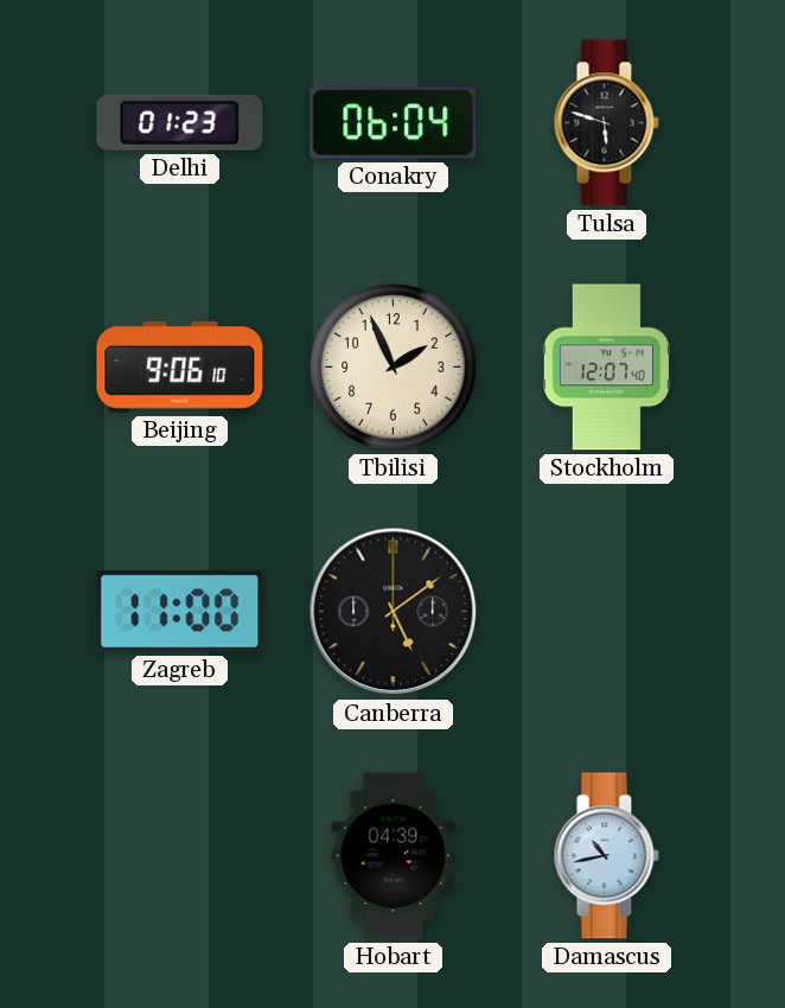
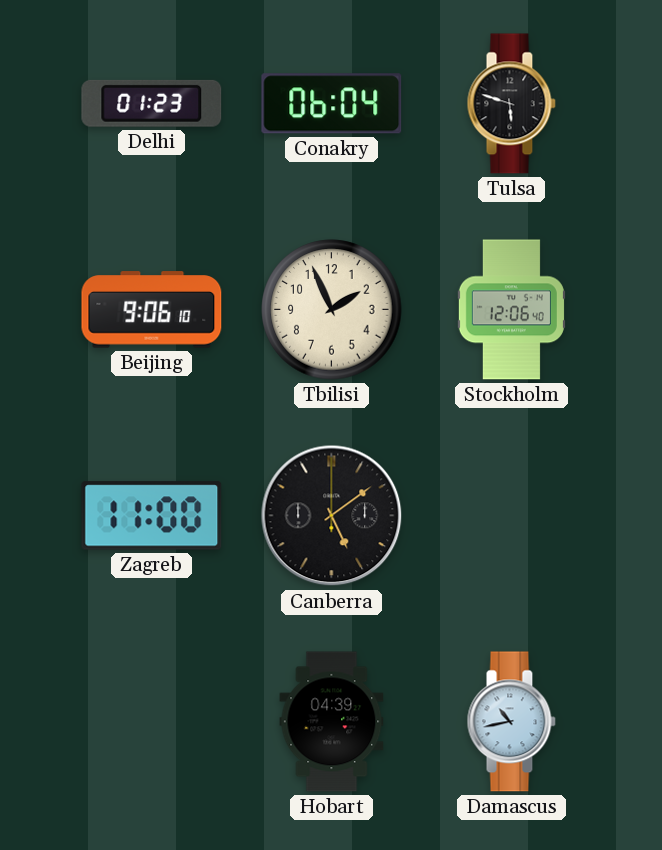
Stockholm: 12:07 -> 12:06
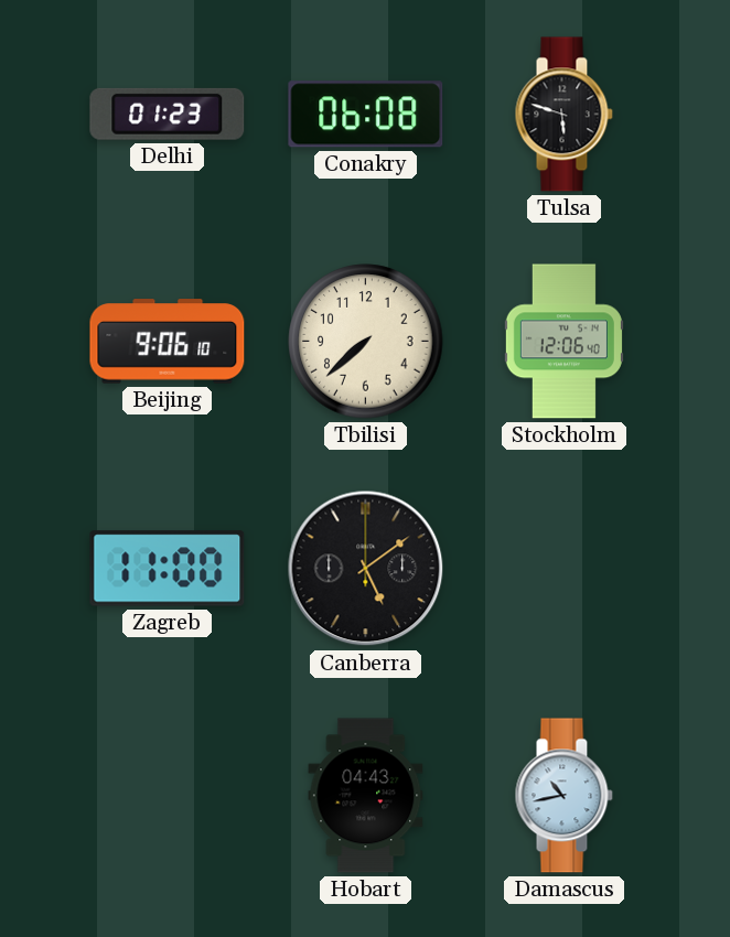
Conakry: 06:04 -> 06:08
Tbilisi: 1:56 -> 7:38
Hobart: 04:39 -> 04:43
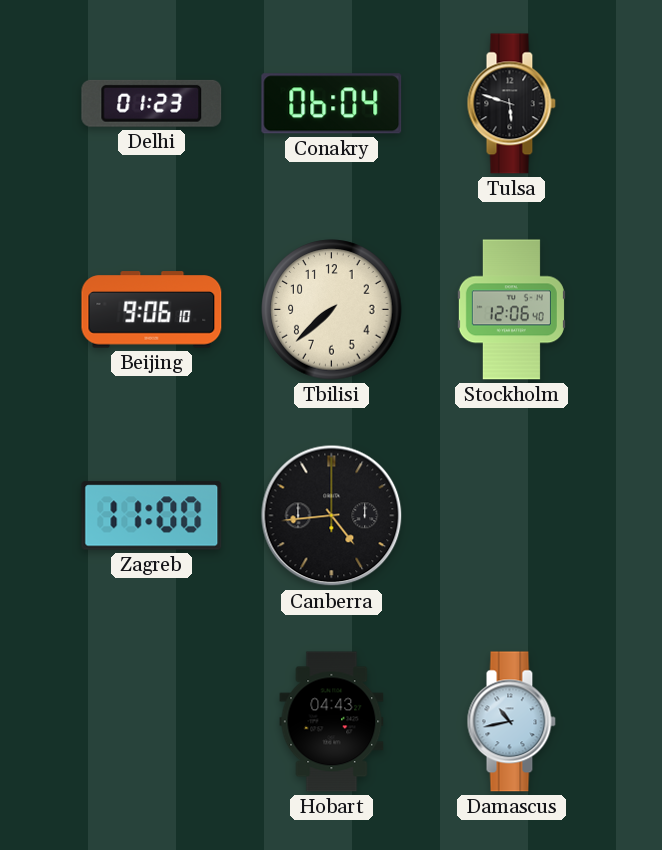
Conakry: 06:08 -> 06:04
Canberra: 5:09 -> 4:44
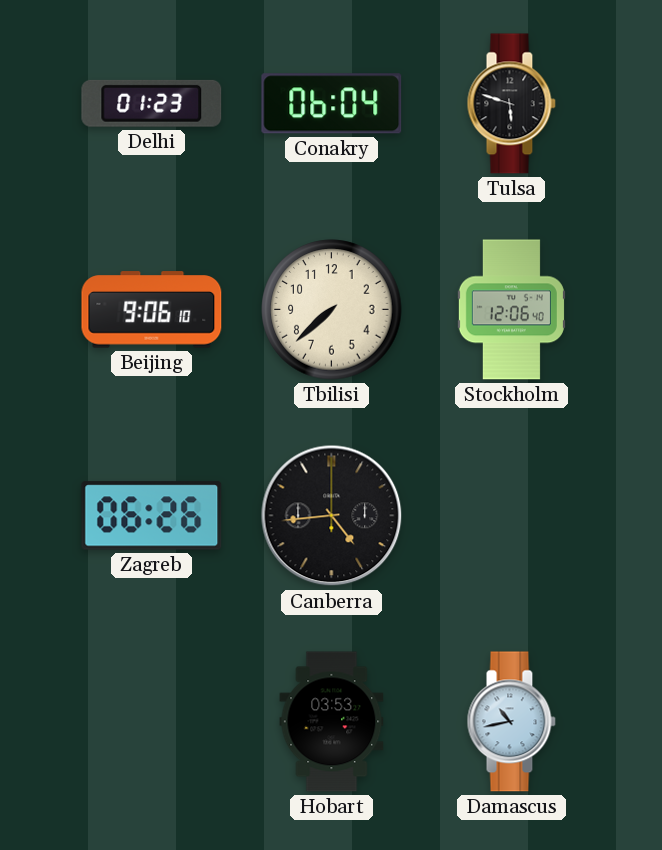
Zagreb: 11:00 -> 06:26
Hobart: 04:43 -> 03:53
